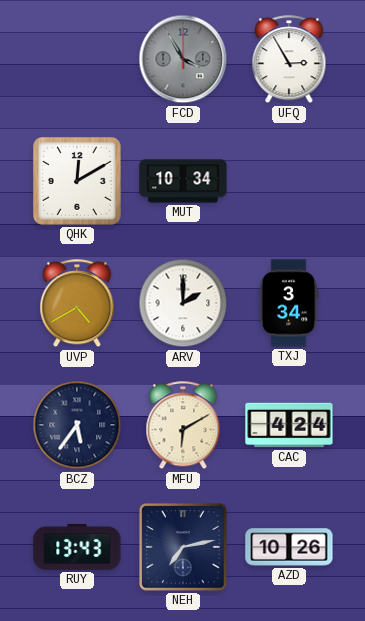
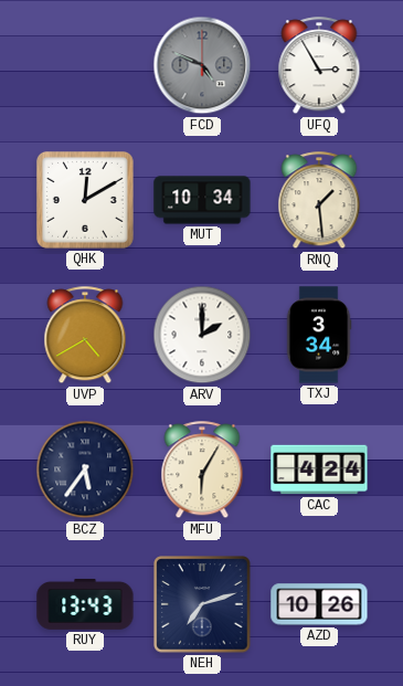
FCD: 3:55 -> 4:49
RNQ: none -> 1:29
MFU: 6:10 -> 6:05
NEH: 7:13 -> 7:12
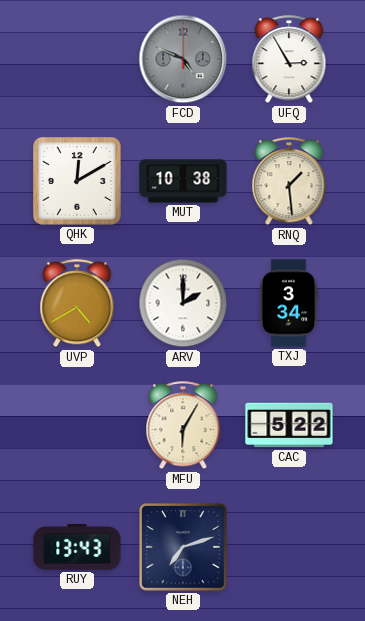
MUT: 10:34 -> 10:38
BCZ: 5:36 -> none
CAC: 4:24 -> 5:22
AZD: 10:26 -> none
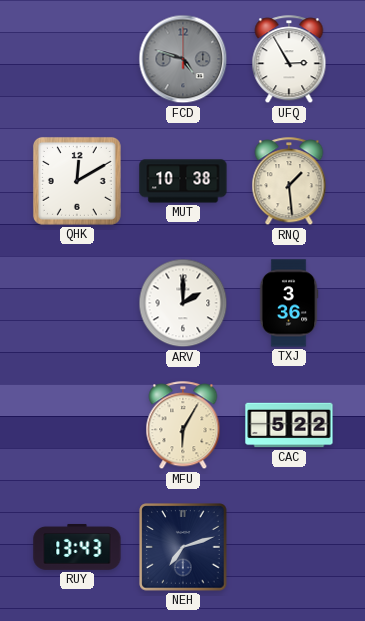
FCD: 4:49 -> 4:48
UVP: 4:40 -> none
TXJ: 3:34 -> 3:36
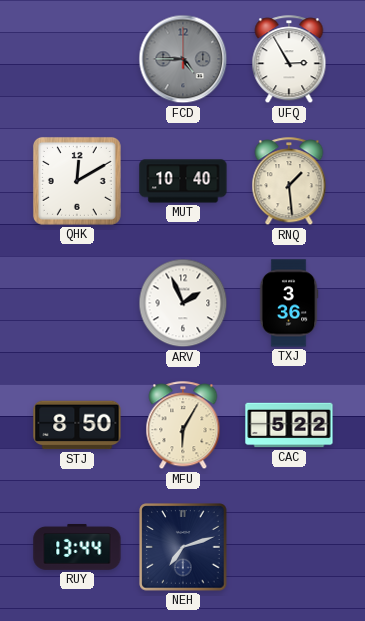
FCD: 4:48 -> 4:45
MUT: 10:38 -> 10:40
ARV: 2:00 -> 1:56
STJ: none -> 8:50
RUY: 13:43 -> 13:44
